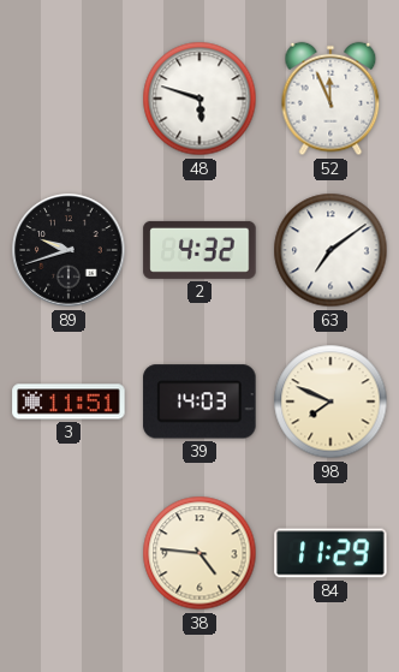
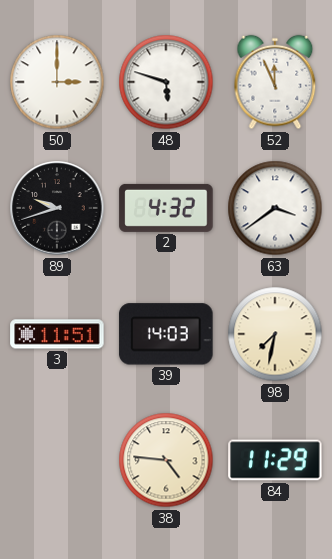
50: none -> 3:00
63: 7:09 -> 3:39
98: 7:49 -> 7:32
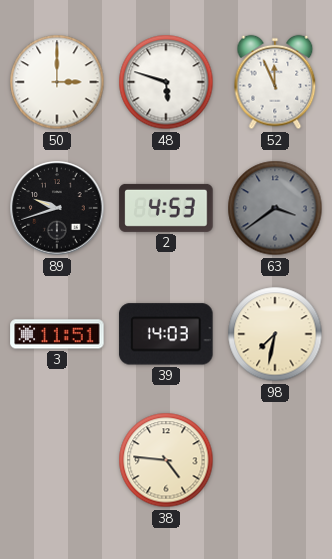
2: 4:32 -> 4:53
63 dial: white -> grey
84: 11:29 -> none
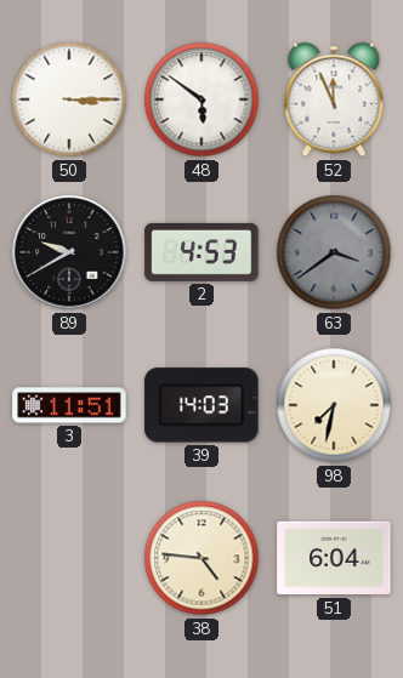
50: 3:00 -> 3:15
48: 5:48 -> 5:51
89: 9:42 -> 9:40
51: none -> 6:04
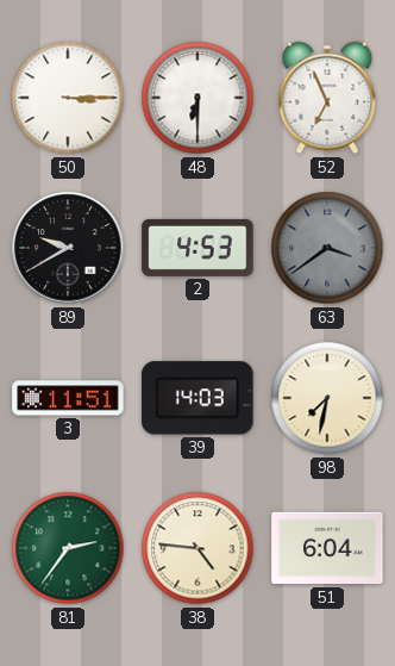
48: 5:51 -> 6:30
52: 11:56 -> 6:56
81: none -> 2:36
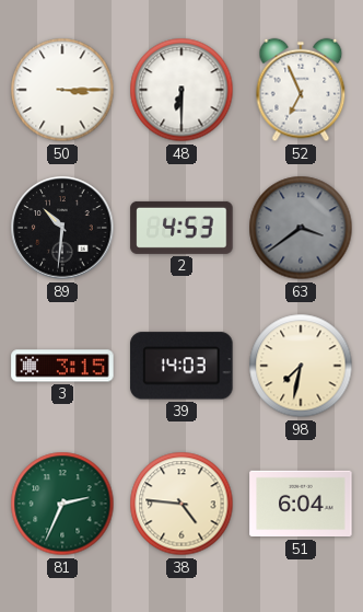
89: 9:40 -> 10:31
3: 11:51 -> 3:15
81: 2:36 -> 2:34
